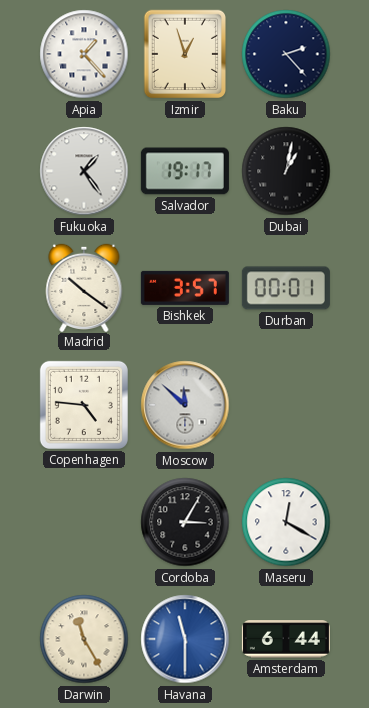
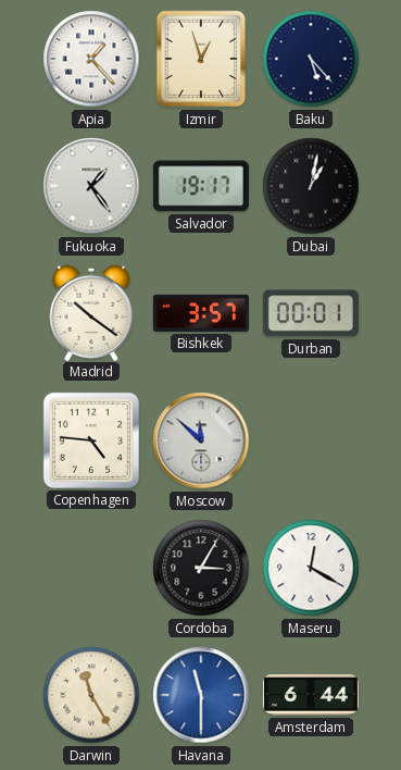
Baku: 2:23 -> 5:23
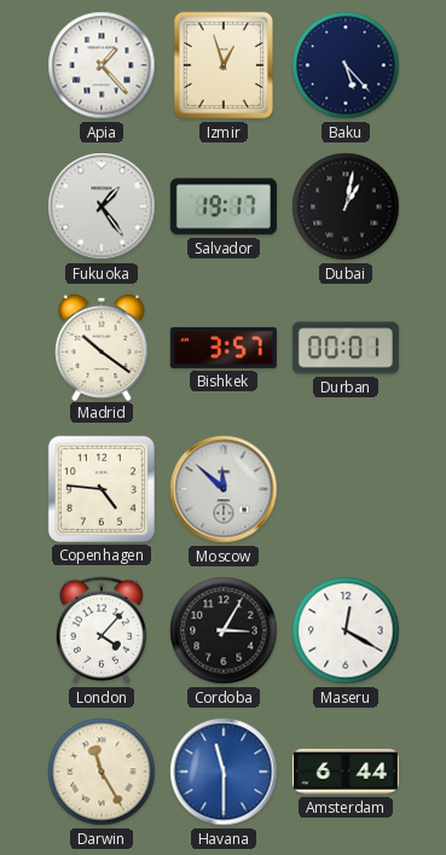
London: none -> 4:07
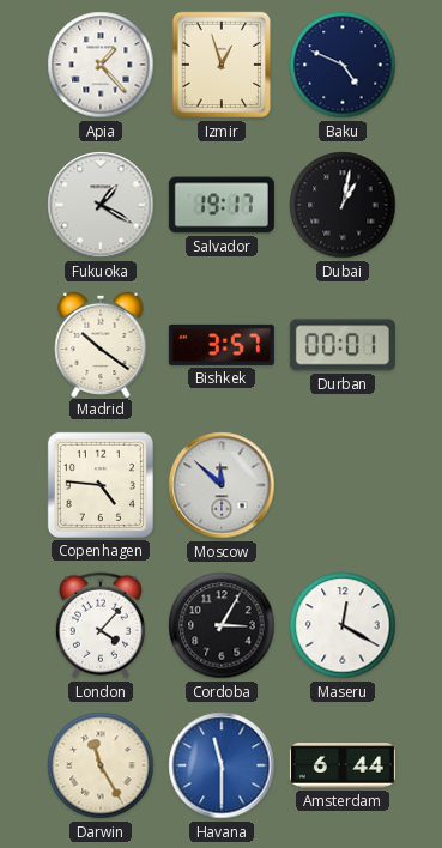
Baku: 5:23 -> 4:49
Fukuoka: 1:24 -> 1:20
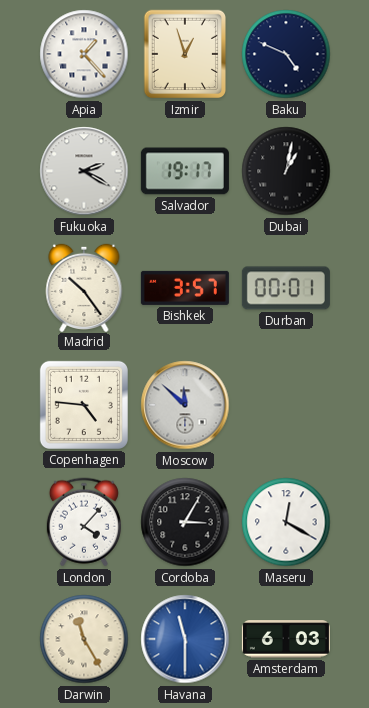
Fukuoka: 1:20 -> 2:20
Madrid: 10:21 -> 10:24
Amsterdam: 6:44 -> 6:03
